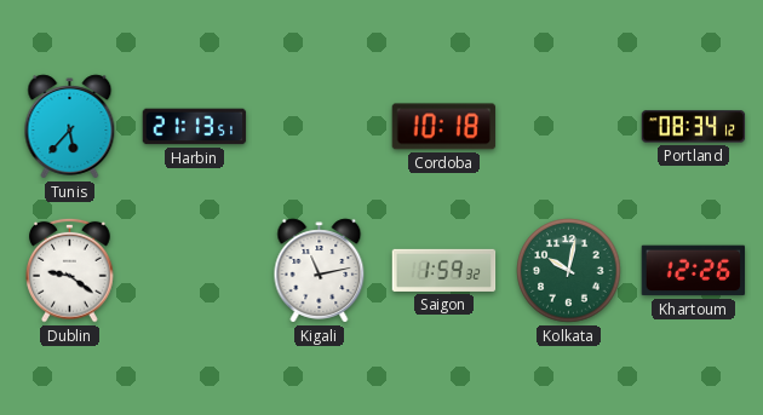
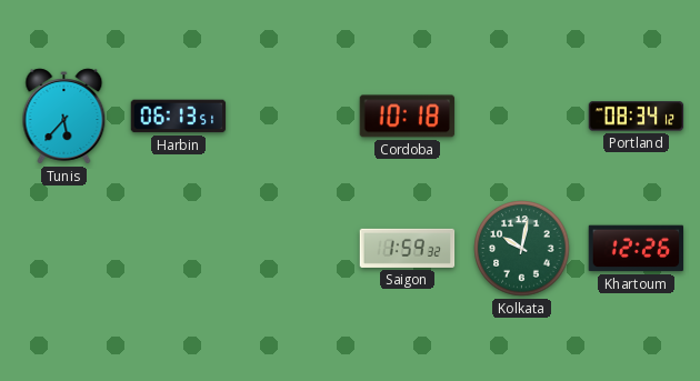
Harbin: 21:13 -> 06:13
Dublin: 9:21 -> none
Kigali: 11:13 -> none
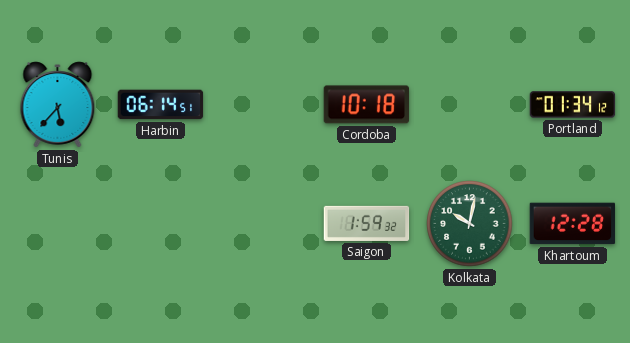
Harbin: 06:13 -> 06:14
Portland: 08:34 -> 01:34
Khartoum: 12:26 -> 12:28
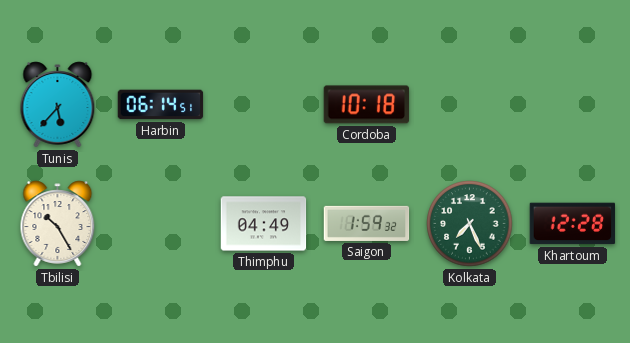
Portland: 01:34 -> none
Tbilisi: none -> 10:25
Thimphu: none -> 04:49
Kolkata: 10:02 -> 7:26
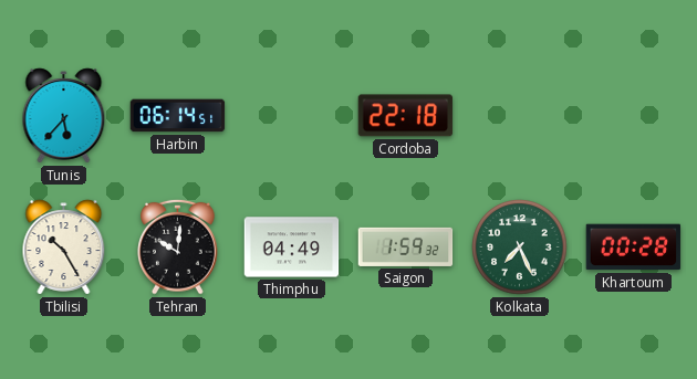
Cordoba: 10:18 -> 22:18
Tehran: none -> 10:01
Khartoum: 12:28 -> 00:28
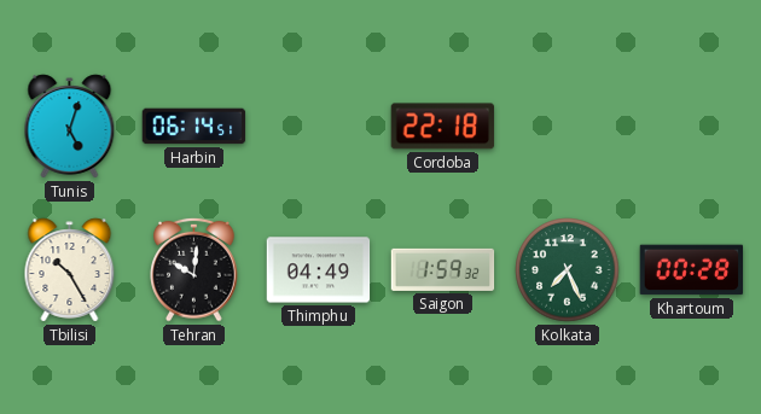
Tunis: 5:37 -> 5:03
